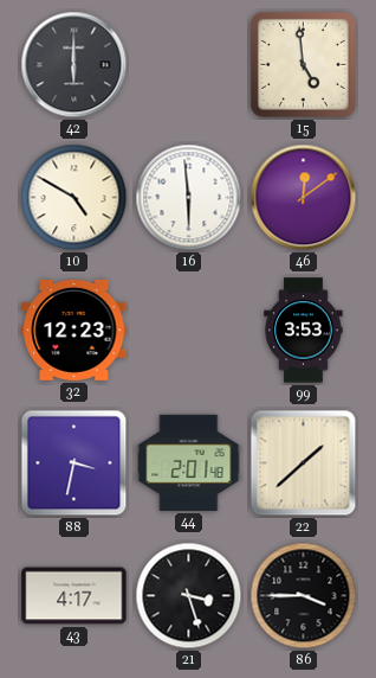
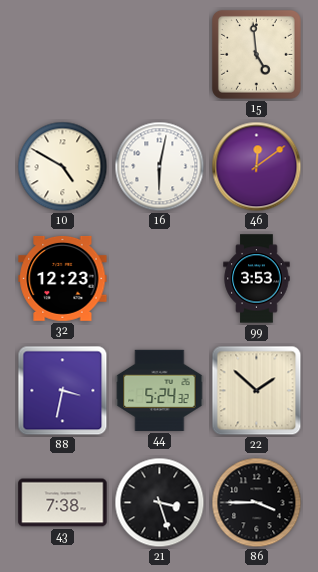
42: 6:00 -> none
16: 5:59 -> 6:02
44: 2:01 -> 5:24
22: 1:38 -> 1:52
43: 4:17 -> 7:38
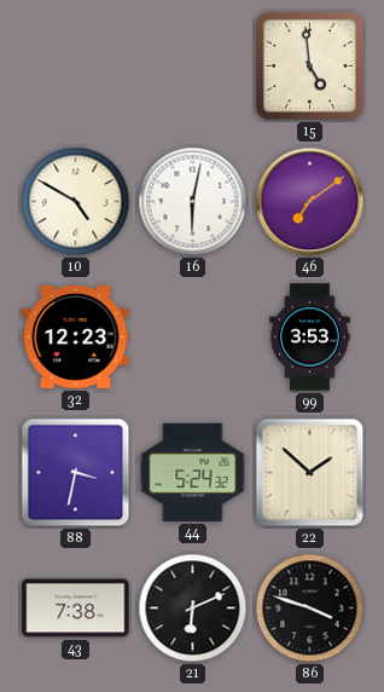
46: 12:09 -> 7:09
21: 3:27 -> 6:11
86: 3:45 -> 3:48
